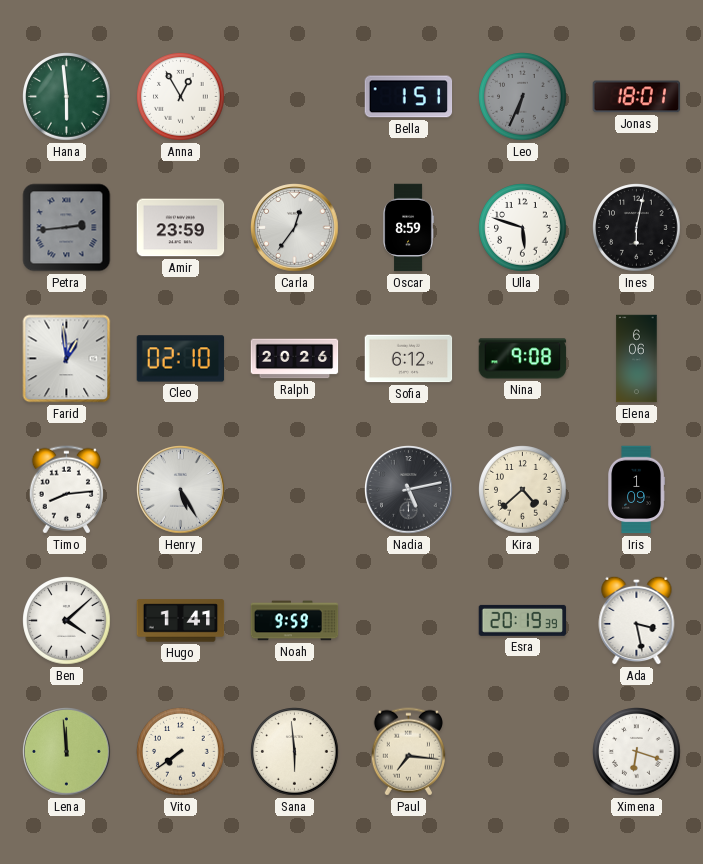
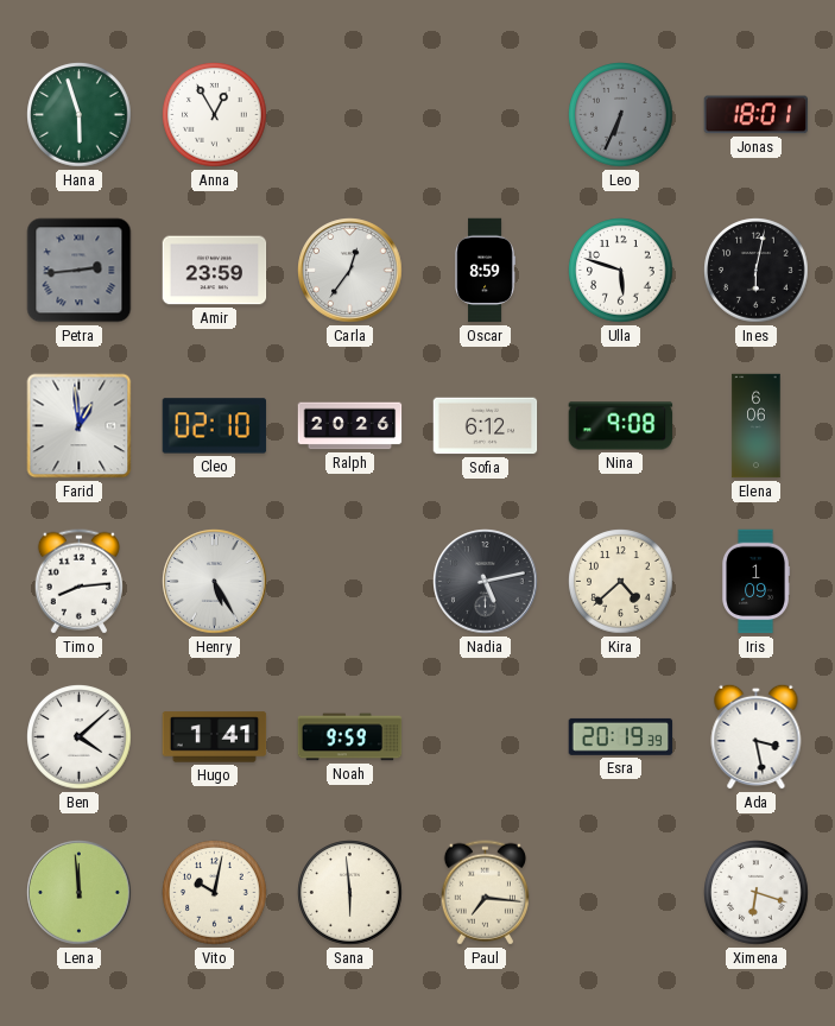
Hana: 5:59 -> 5:57
Bella: 1:51 -> none
Vito: 7:39 -> 10:02
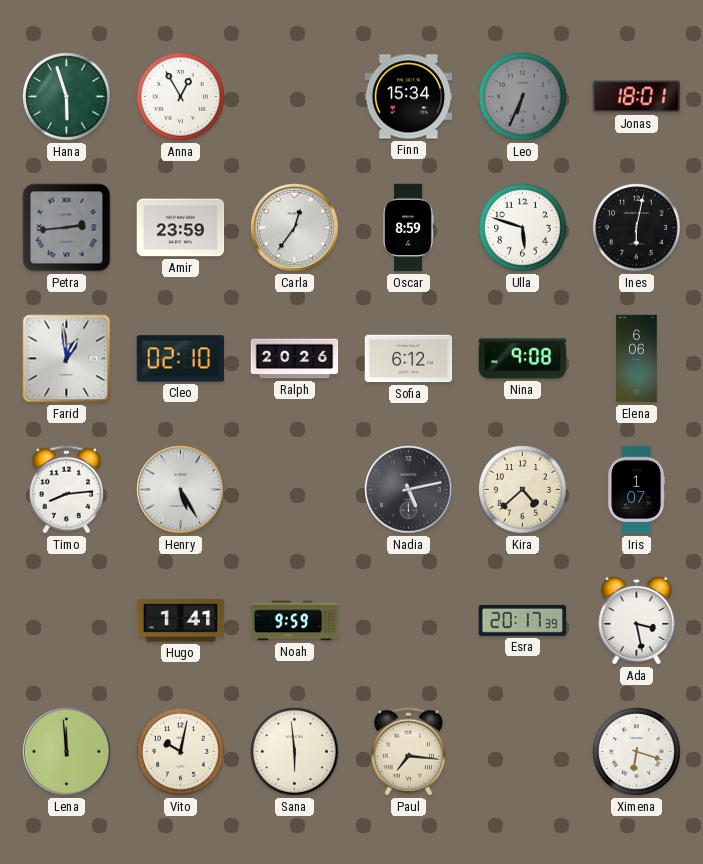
Finn: none -> 15:34
Iris: 1:09 -> 1:07
Ben: 4:08 -> none
Esra: 20:19 -> 20:17
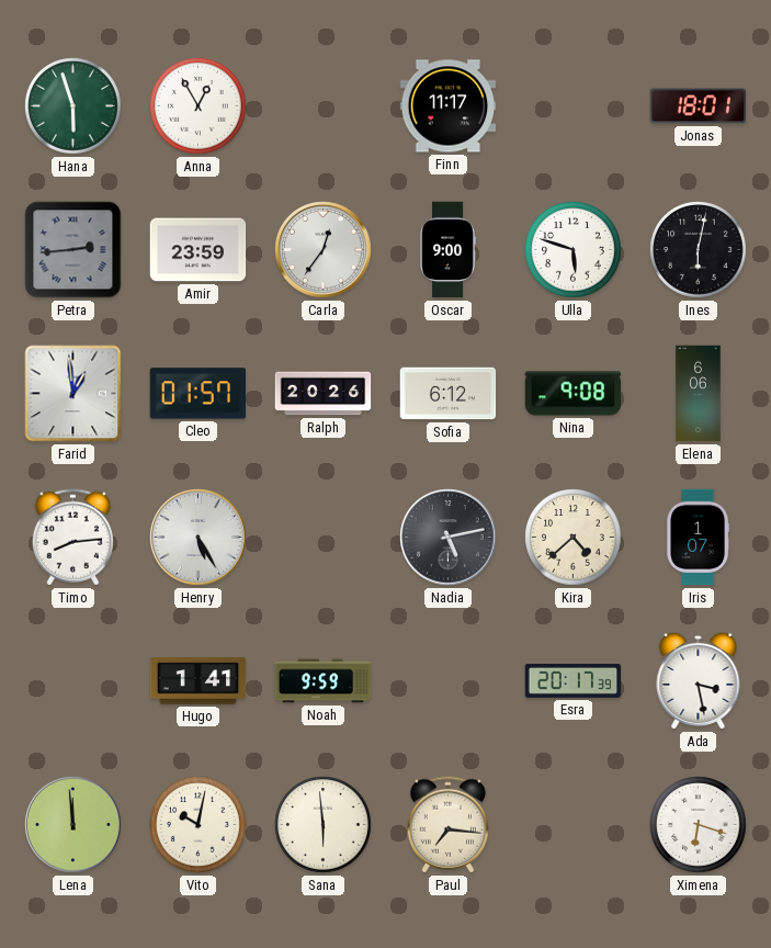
Finn: 15:34 -> 11:17
Leo: 6:34 -> none
Oscar: 8:59 -> 9:00
Cleo: 02:10 -> 01:57
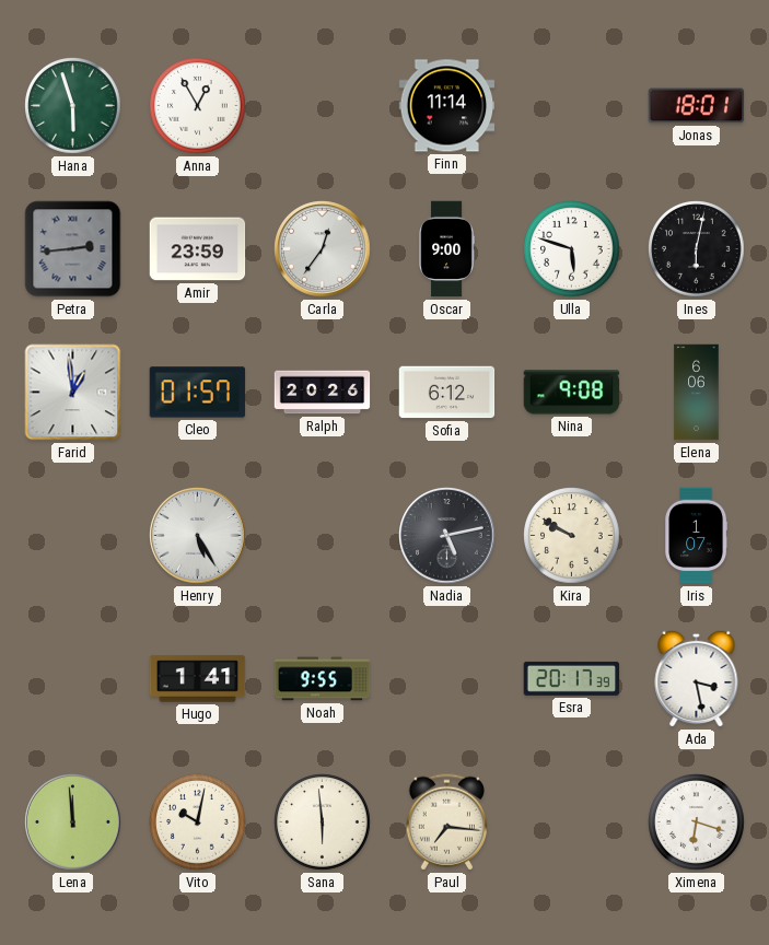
Finn: 11:17 -> 11:14
Timo: 8:14 -> none
Kira: 4:38 -> 9:50
Noah: 9:59 -> 9:55
